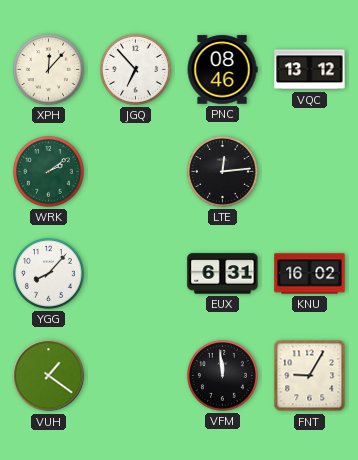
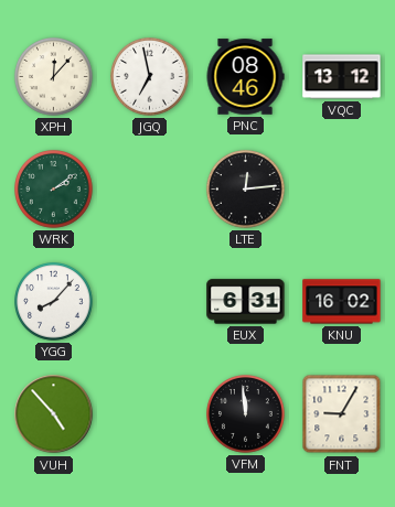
JGQ: 6:53 -> 6:58
VUH: 1:21 -> 4:53
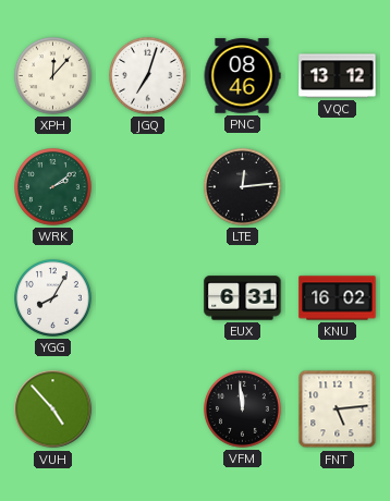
JGQ: 6:58 -> 7:03
YGG: 8:07 -> 8:05
FNT: 9:05 -> 5:14
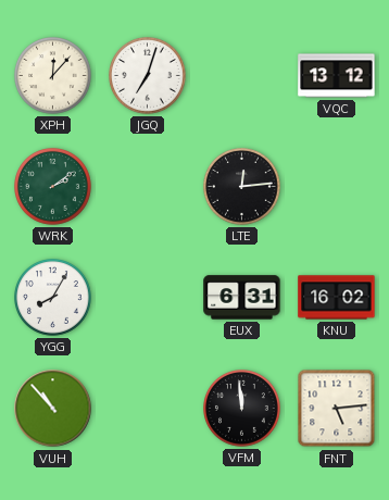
PNC: 08:46 -> none
VUH: 4:53 -> 10:53
